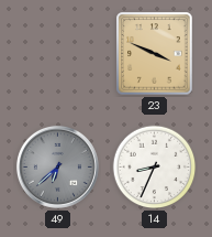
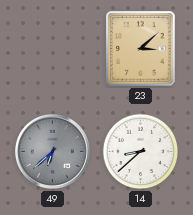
23: 3:49 -> 3:08
14: 8:34 -> 8:38
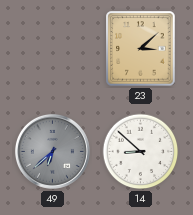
14: 8:38 -> 8:52
